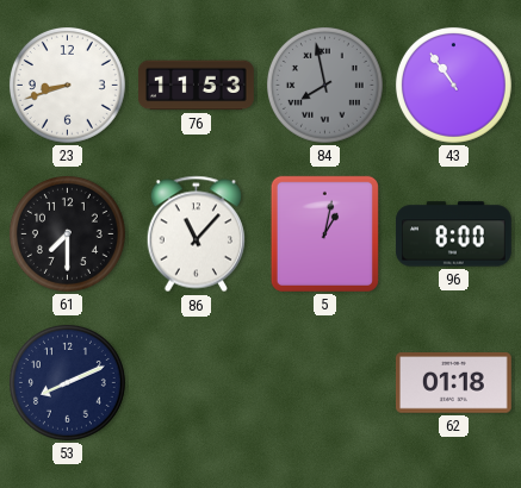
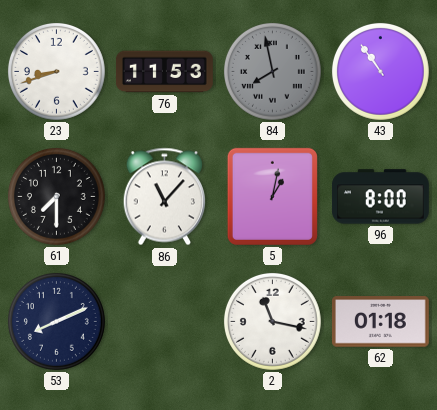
2: none -> 11:17
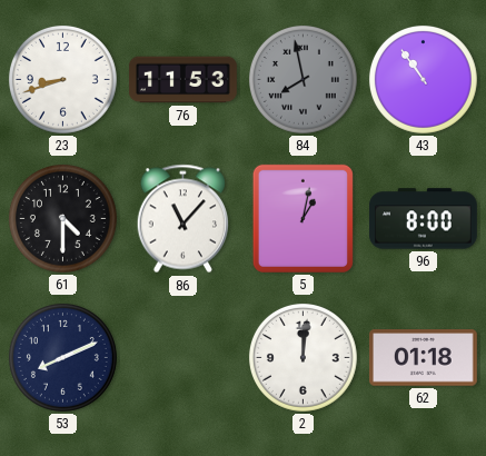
61: 7:30 -> 4:30
2: 11:17 -> 12:01
